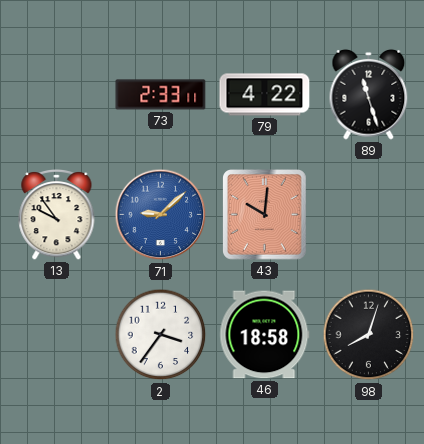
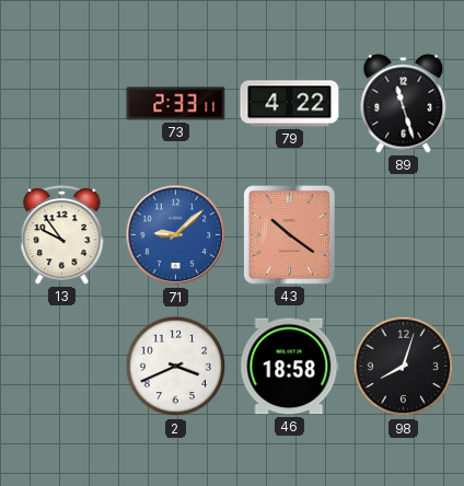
43: 10:01 -> 10:21
2: 3:36 -> 3:41
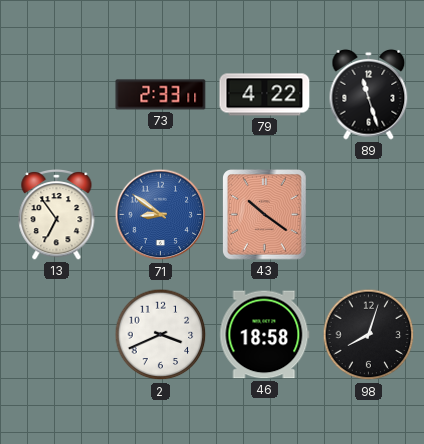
13: 9:54 -> 6:54
71: 9:08 -> 8:51
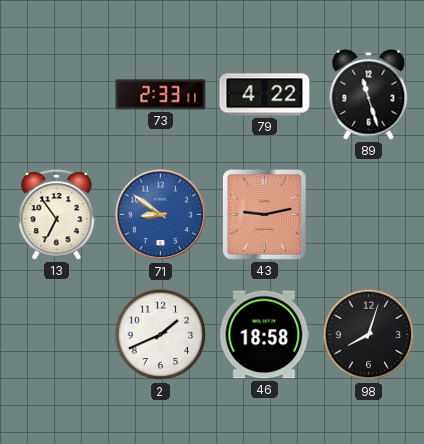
43: 10:21 -> 9:13
2: 3:41 -> 1:41
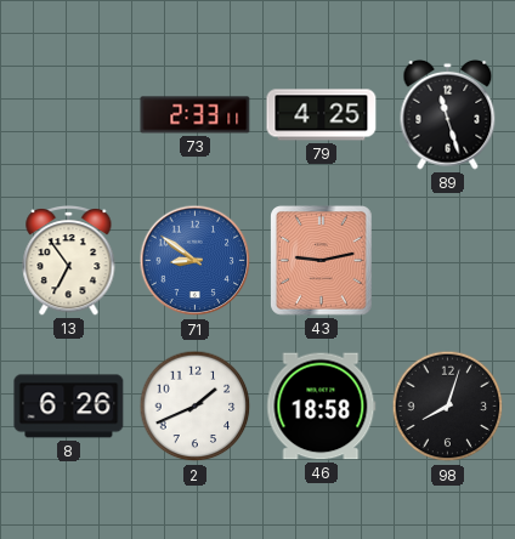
79: 4:22 -> 4:25
8: none -> 6:26
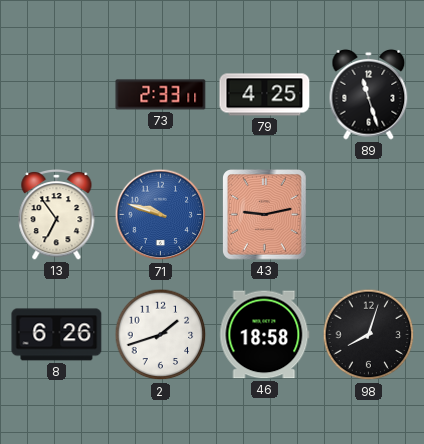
71: 8:51 -> 9:48
2: 1:41 -> 1:42
